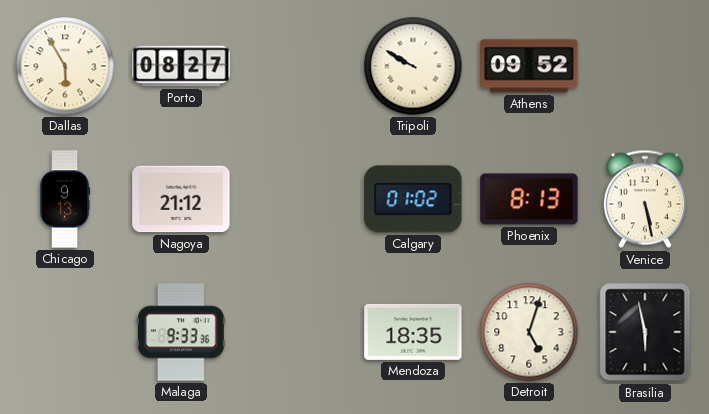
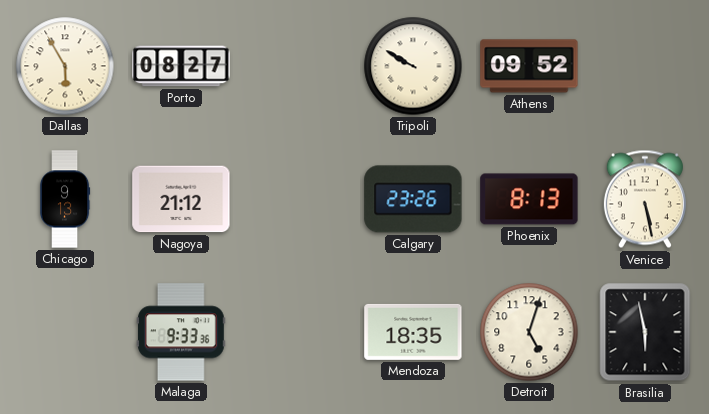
Calgary: 01:02 -> 23:26
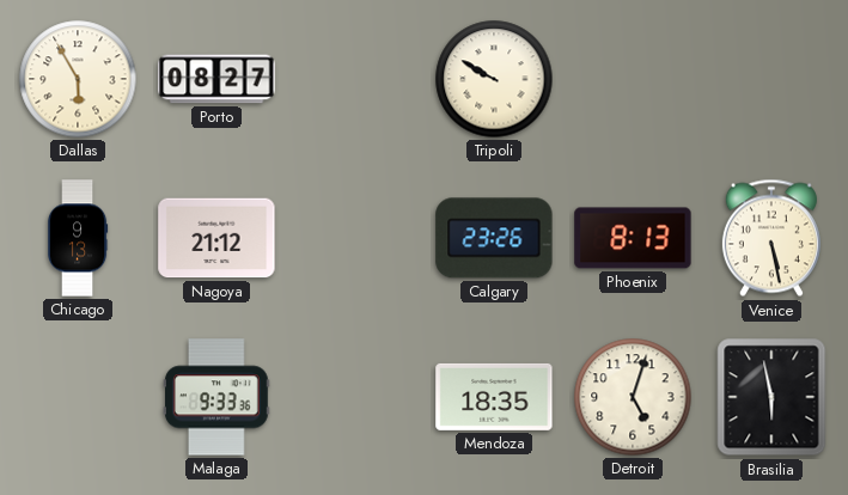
Athens: 09:52 -> none
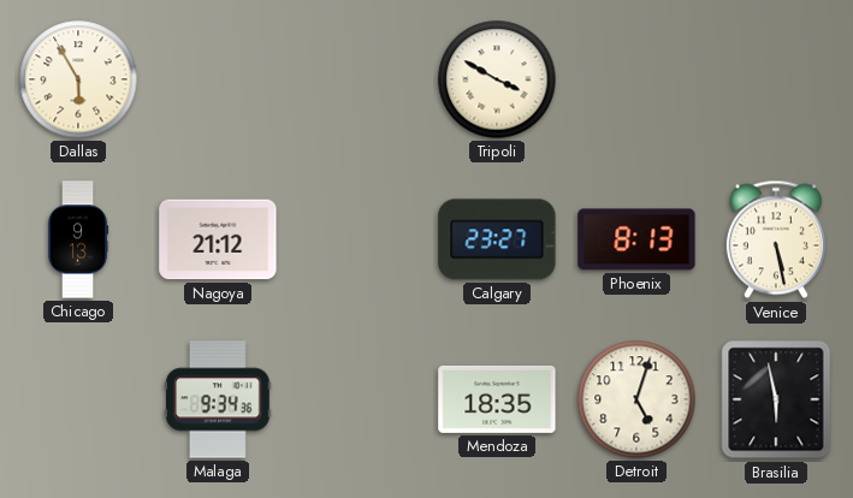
Porto: 08:27 -> none
Tripoli: 9:50 -> 3:50
Calgary: 23:26 -> 23:27
Malaga: 9:33 -> 9:34
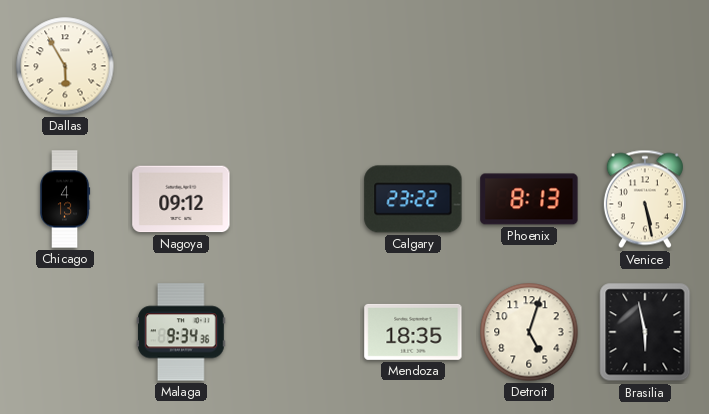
Tripoli: 3:50 -> none
Chicago: 9:13 -> 4:13
Nagoya: 21:12 -> 09:12
Calgary: 23:27 -> 23:22
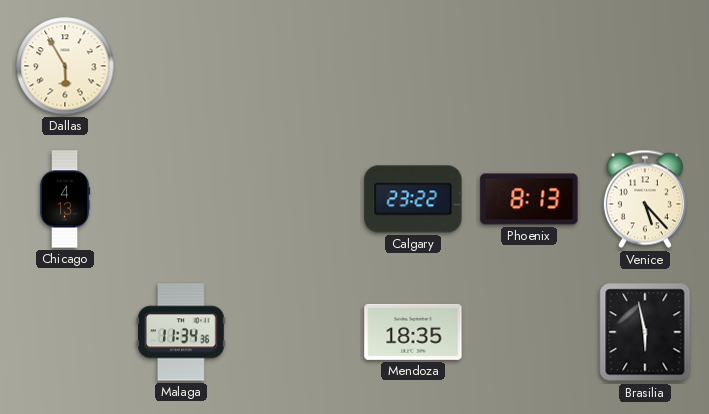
Nagoya: 09:12 -> none
Venice: 5:28 -> 5:23
Malaga: 9:34 -> 11:34
Detroit: 5:03 -> none
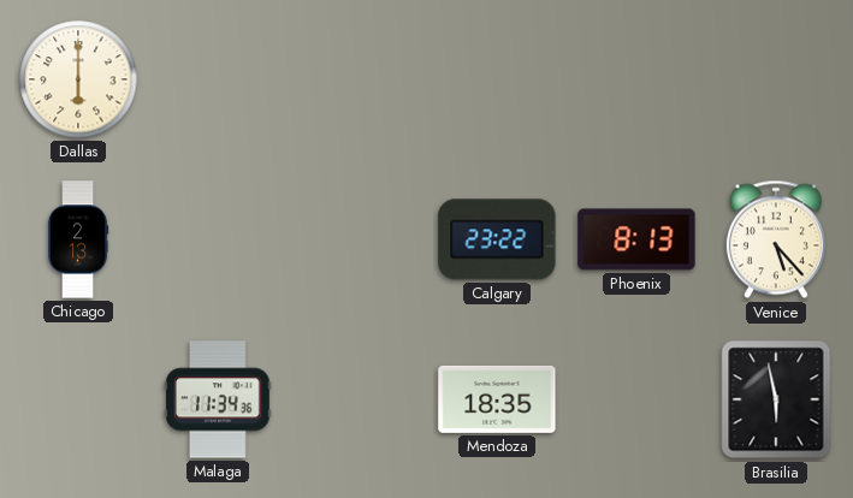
Dallas: 5:55 -> 6:00
Chicago: 4:13 -> 2:13
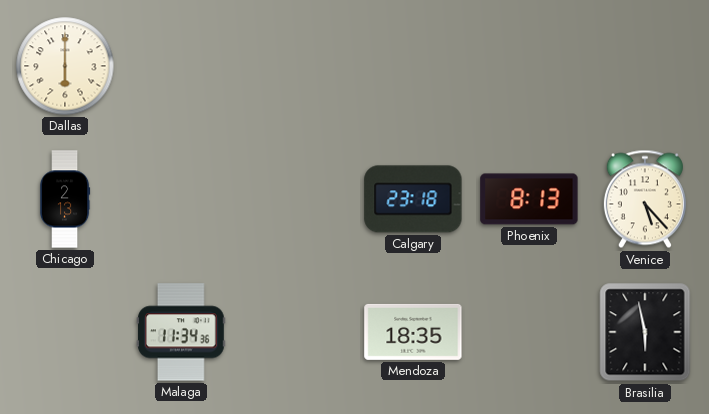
Calgary: 23:22 -> 23:18
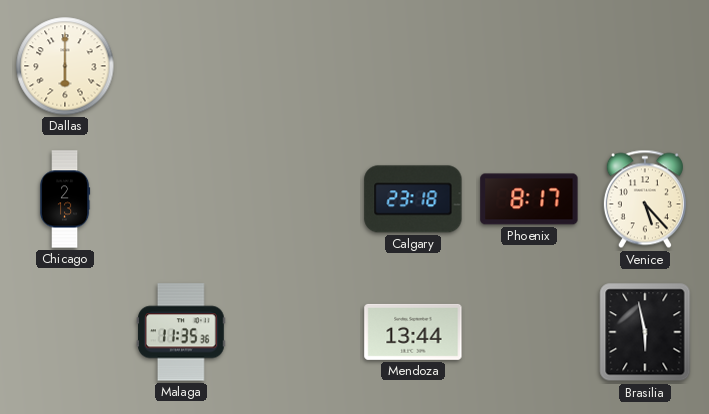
Phoenix: 8:13 -> 8:17
Malaga: 11:34 -> 11:35
Mendoza: 18:35 -> 13:44
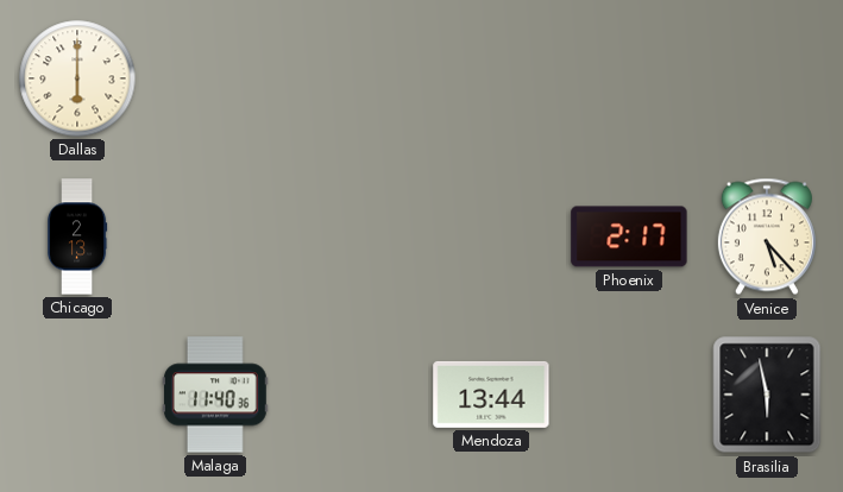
Calgary: 23:18 -> none
Phoenix: 8:17 -> 2:17
Malaga: 11:35 -> 11:40
